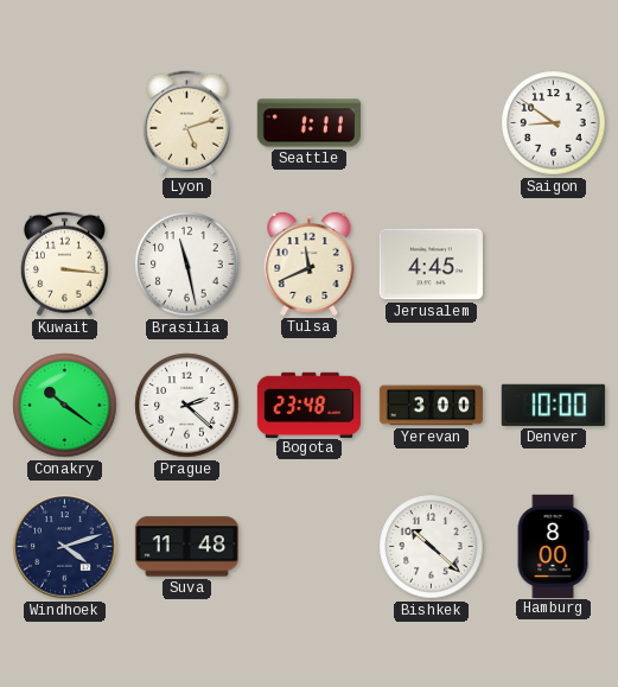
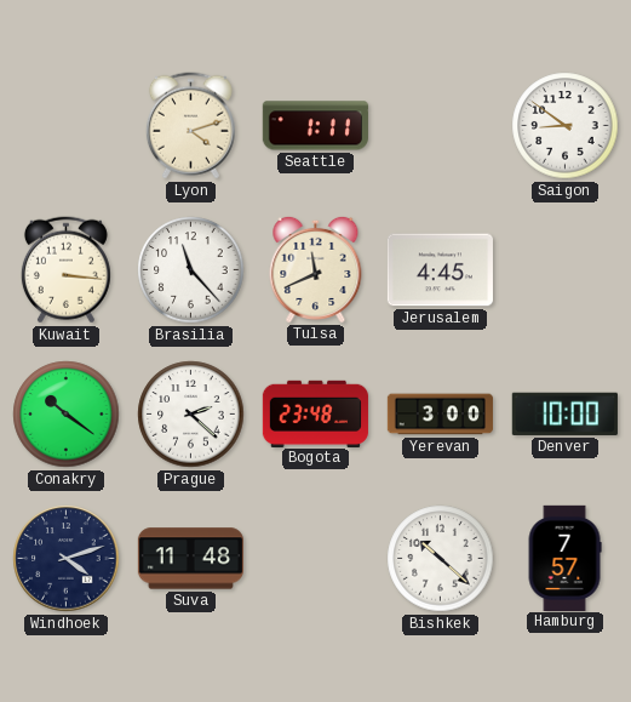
Lyon: 5:12 -> 4:12
Brasilia: 11:28 -> 11:23
Hamburg: 8:00 -> 7:57
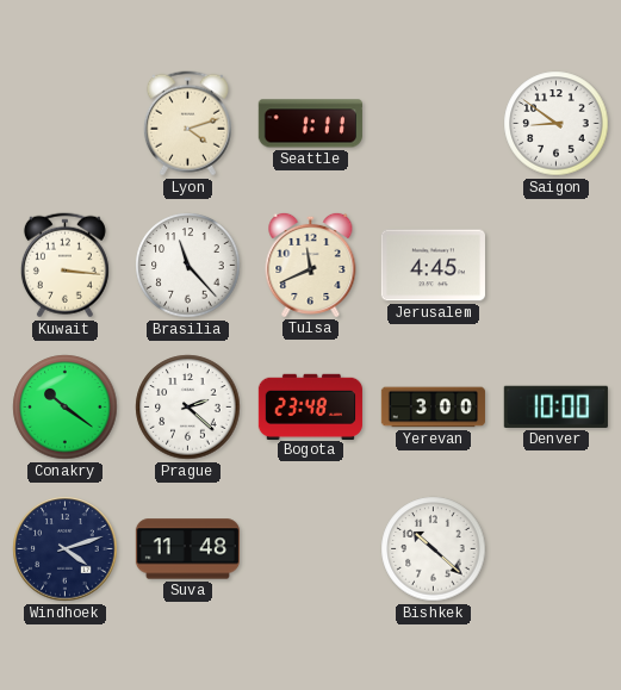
Hamburg: 7:57 -> none
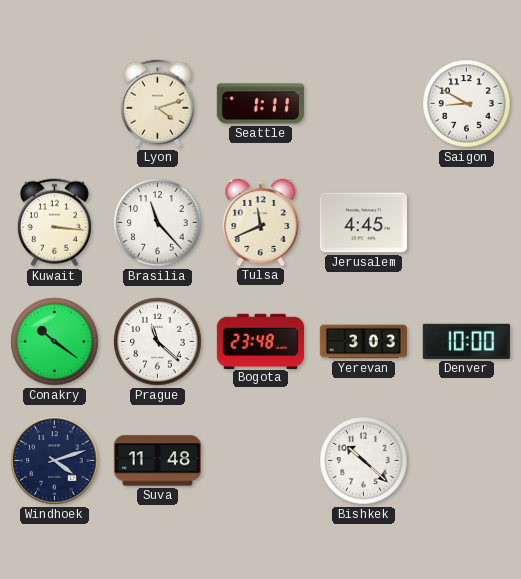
Saigon: 8:51 -> 8:50
Prague: 2:22 -> 11:22
Yerevan: 3:00 -> 3:03
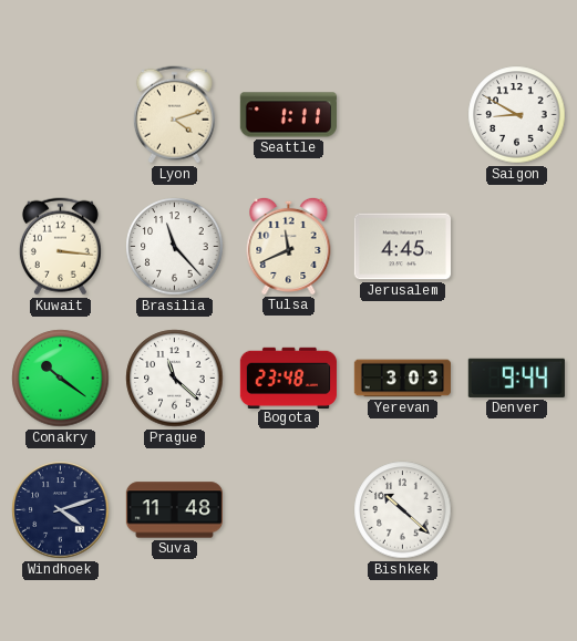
Denver: 10:00 -> 9:44
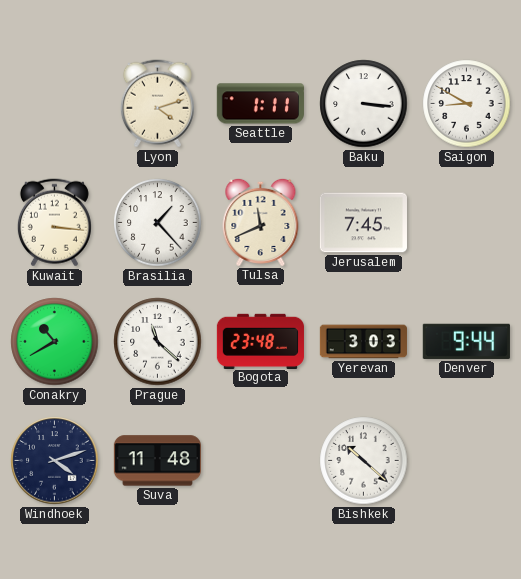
Baku: none -> 3:16
Brasilia: 11:23 -> 1:23
Jerusalem: 4:45 -> 7:45
Conakry: 10:21 -> 10:40
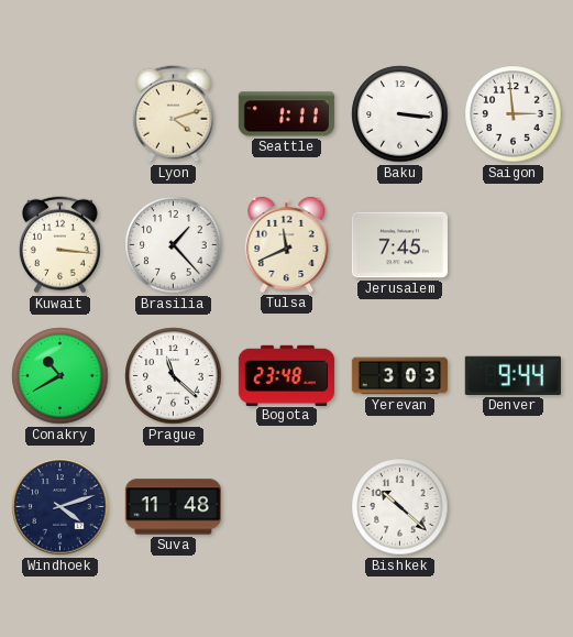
Saigon: 8:50 -> 2:59
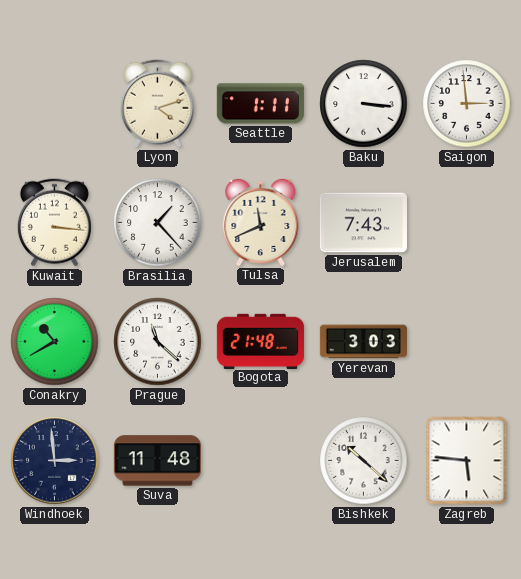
Jerusalem: 7:45 -> 7:43
Bogota: 23:48 -> 21:48
Denver: 9:44 -> none
Windhoek: 4:12 -> 2:59
Zagreb: none -> 5:46
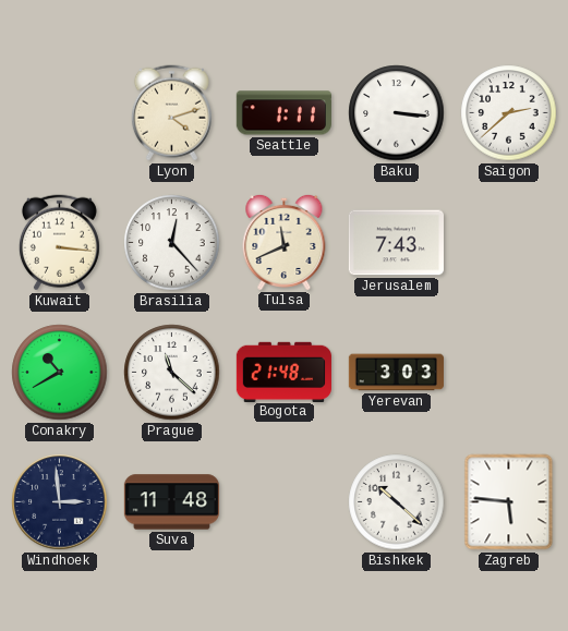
Saigon: 2:59 -> 2:38
Brasilia: 1:23 -> 12:23
